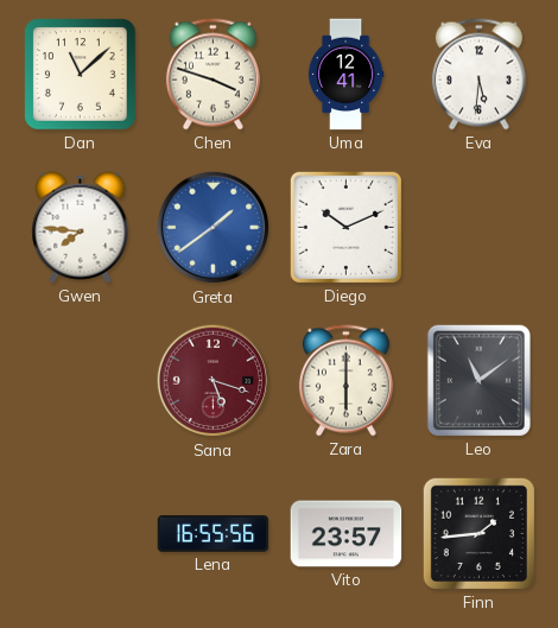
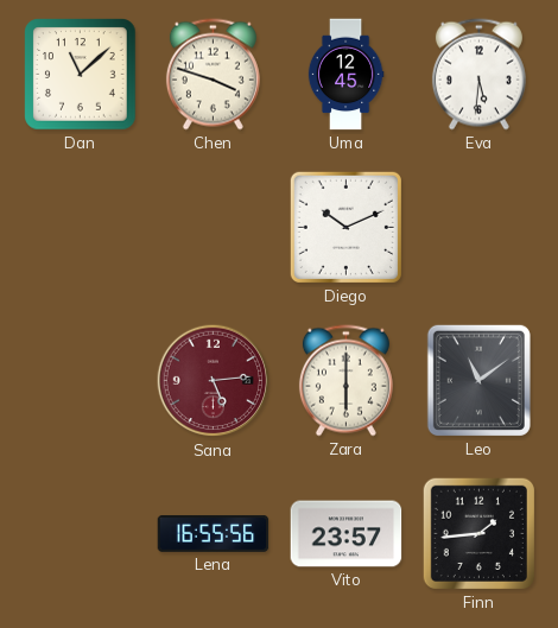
Uma: 12:41 -> 12:45
Gwen: 7:46 -> none
Greta: 1:39 -> none
Sana: 5:18 -> 5:14
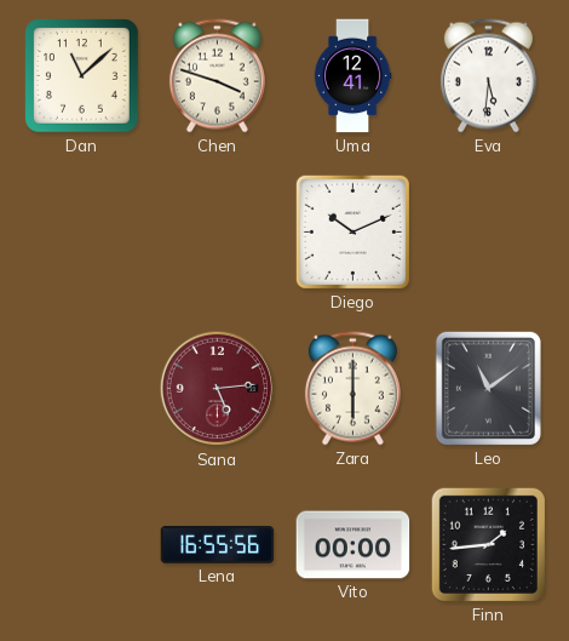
Uma: 12:45 -> 12:41
Vito: 23:57 -> 00:00
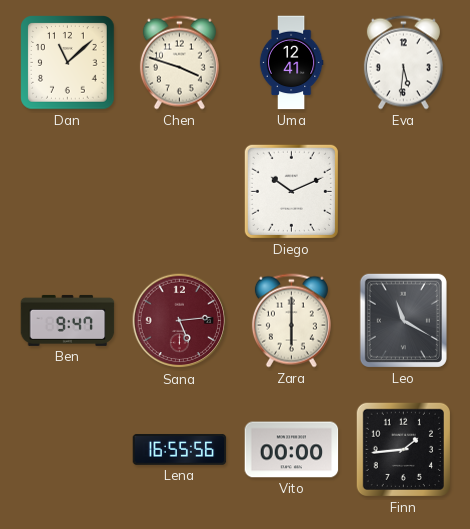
Ben: none -> 9:47
Leo: 11:09 -> 11:20
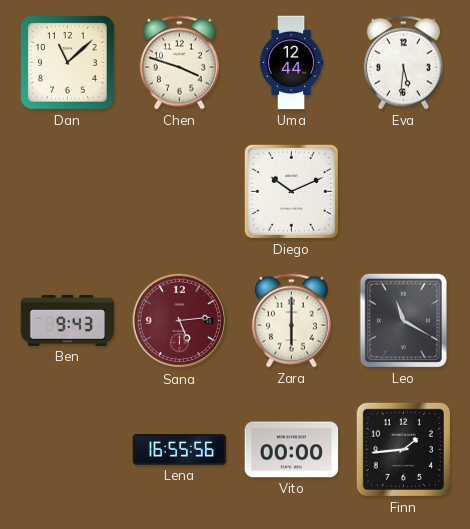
Uma: 12:41 -> 12:44
Ben: 9:47 -> 9:43
